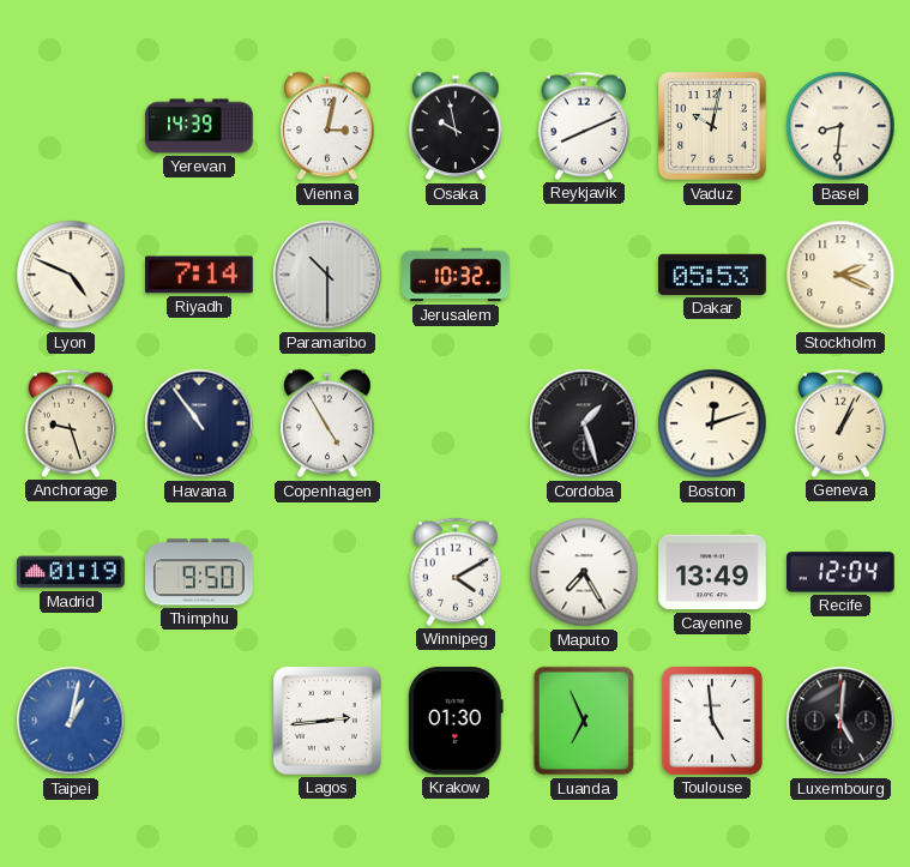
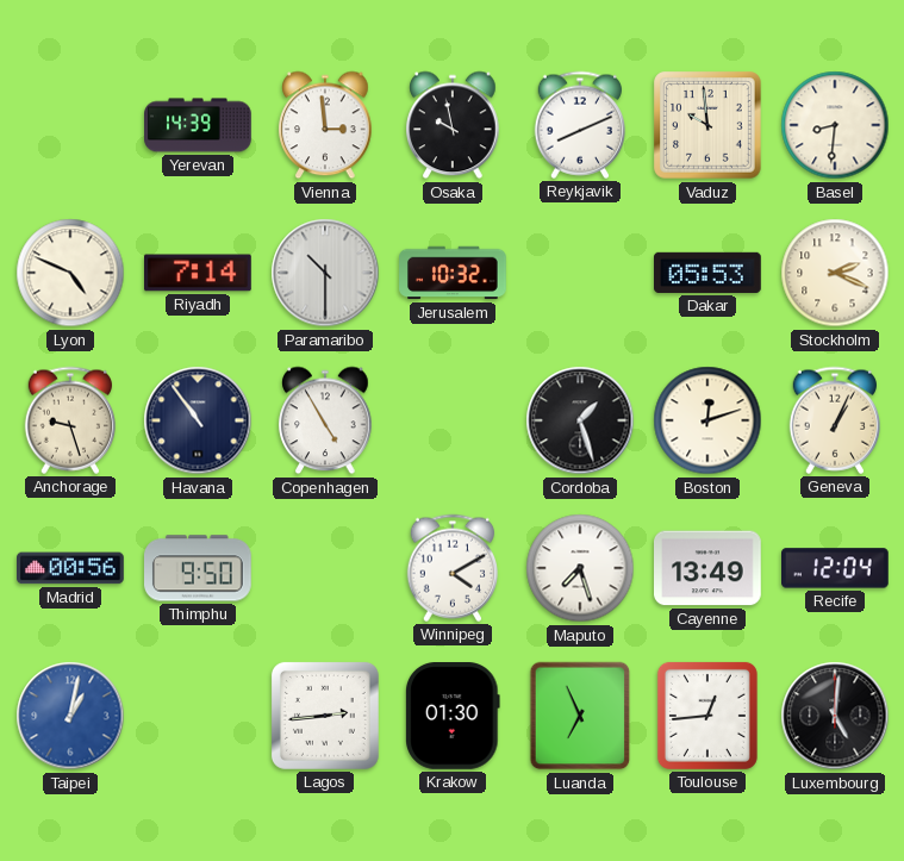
Vienna: 3:02 -> 2:59
Vaduz: 10:02 -> 9:59
Madrid: 01:19 -> 00:56
Maputo: 7:25 -> 7:27
Toulouse: 4:59 -> 12:44
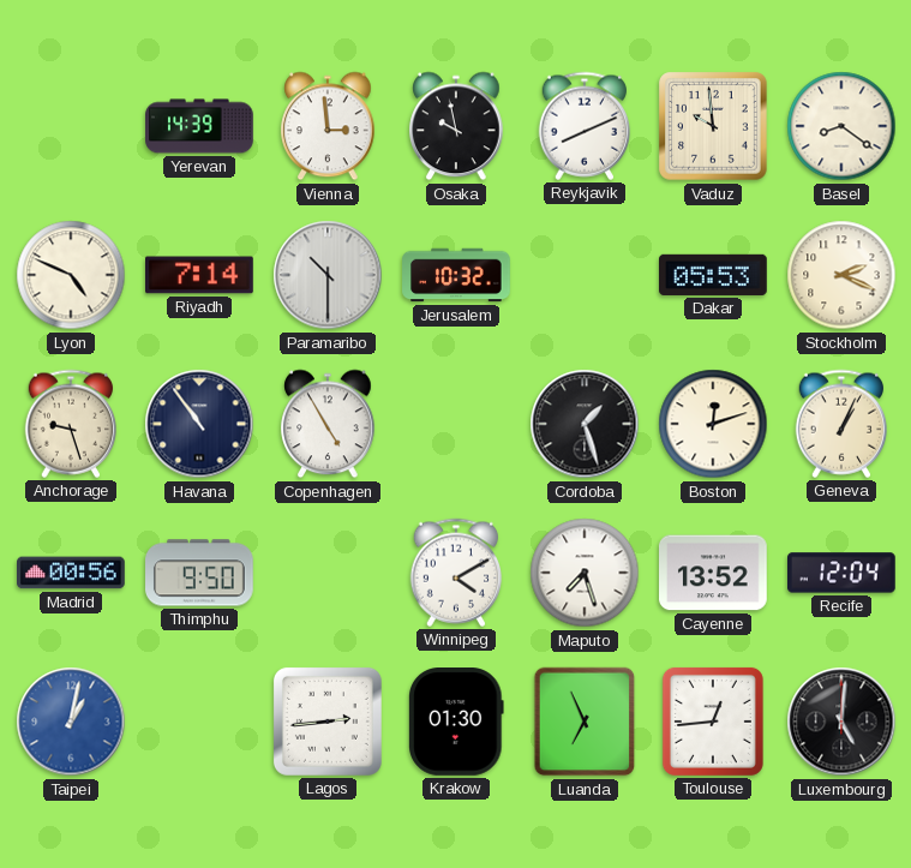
Basel: 8:31 -> 8:21
Cayenne: 13:49 -> 13:52
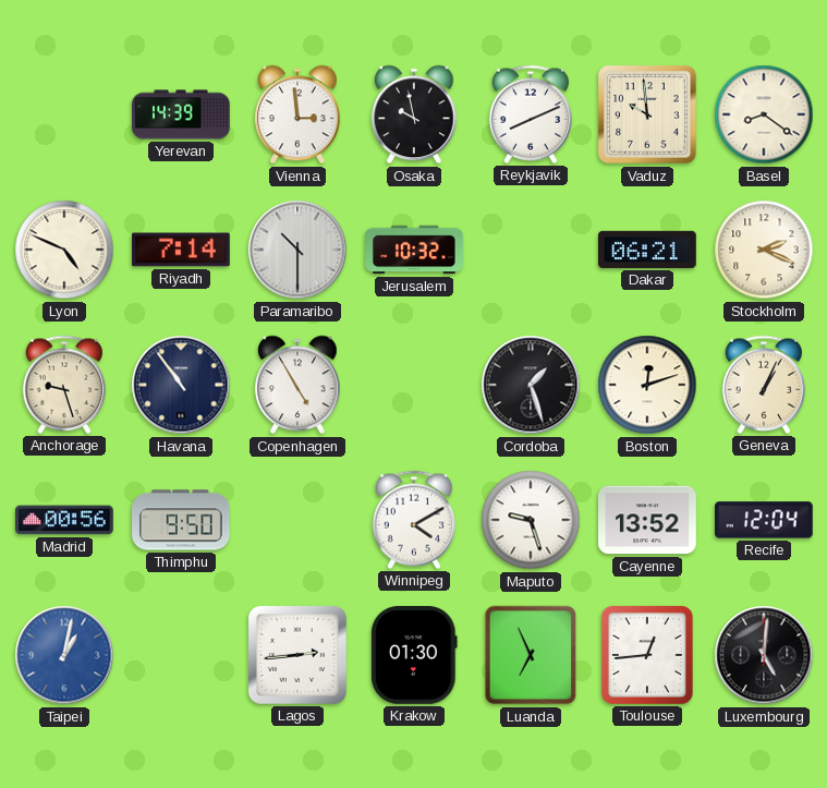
Dakar: 05:53 -> 06:21
Maputo: 7:27 -> 9:27
